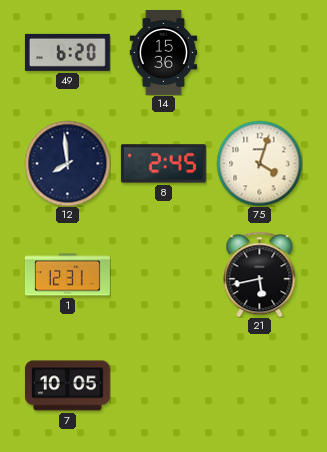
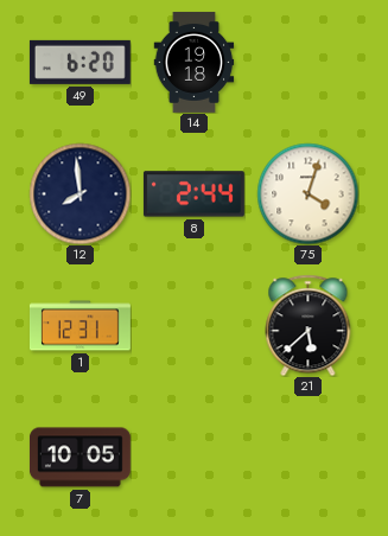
14: 15:36 -> 19:18
8: 2:45 -> 2:44
21: 5:43 -> 5:38
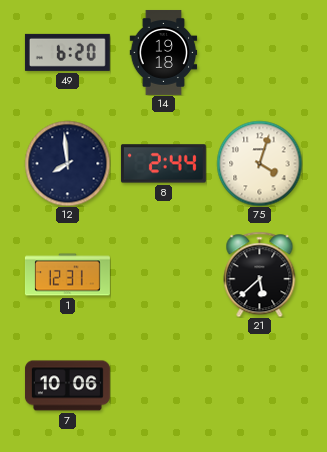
7: 10:05 -> 10:06
